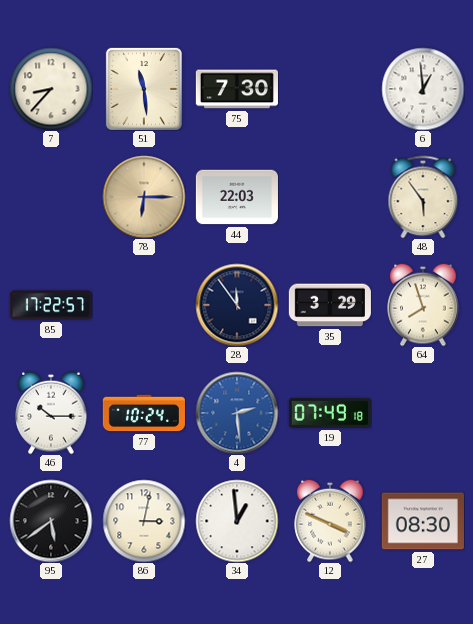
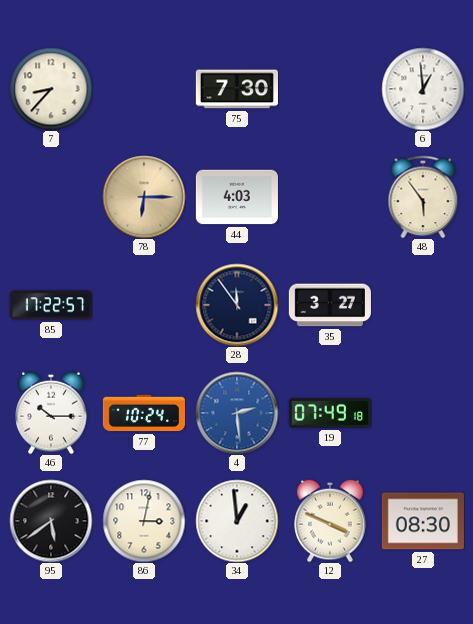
51: 11:29 -> none
44: 22:03 -> 4:03
35: 3:29 -> 3:27
64: 7:57 -> none
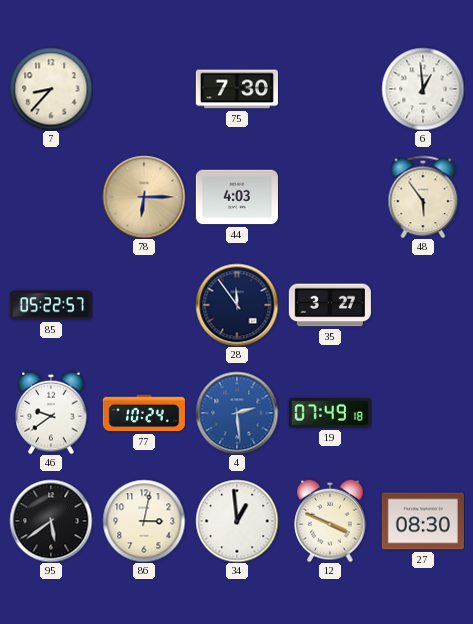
85: 17:22 -> 05:22
46: 10:15 -> 9:39
